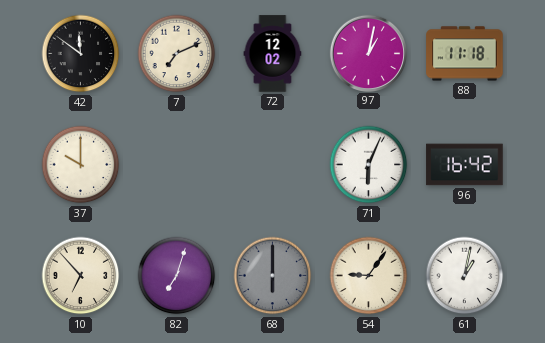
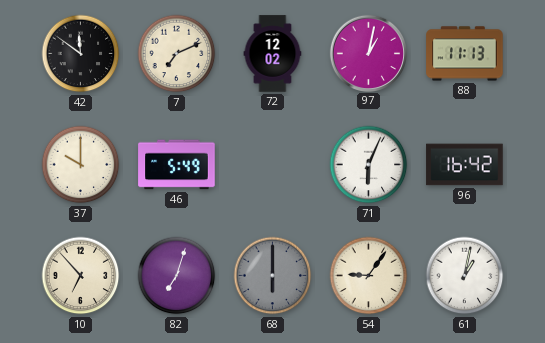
88: 11:18 -> 11:13
46: none -> 5:49
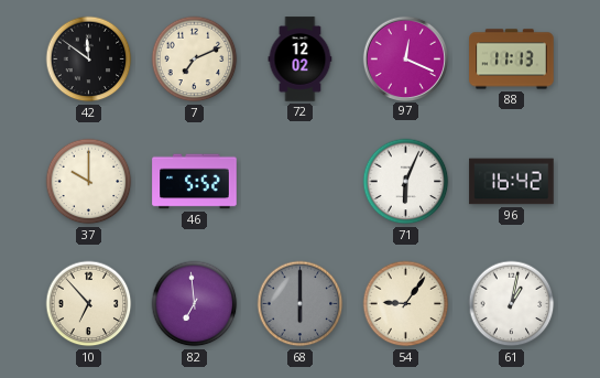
97: 1:02 -> 12:19
46: 5:49 -> 5:52
82: 7:03 -> 6:59
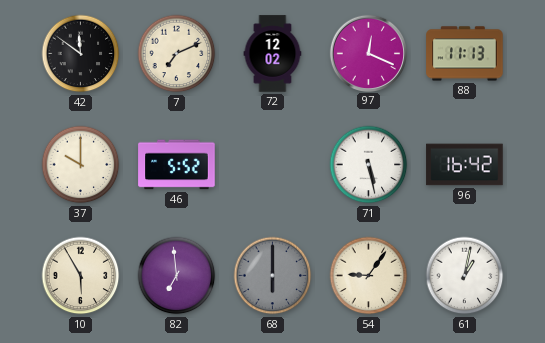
71: 6:04 -> 5:28
10: 6:53 -> 5:55
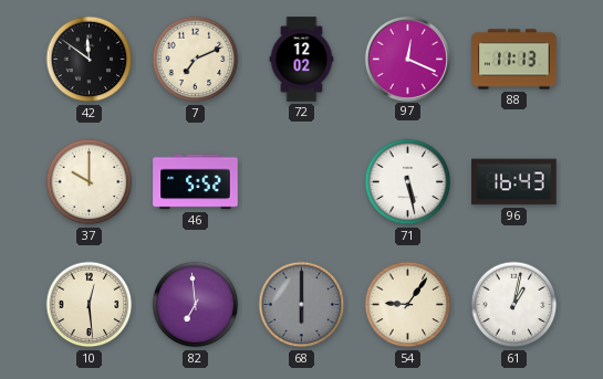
96: 16:42 -> 16:43
10: 5:55 -> 12:29
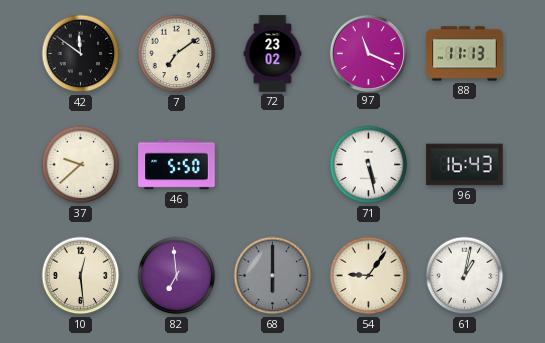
7: 7:11 -> 7:09
72: 12:02 -> 23:02
97: 12:19 -> 11:19
37: 10:00 -> 9:38
46: 5:52 -> 5:50
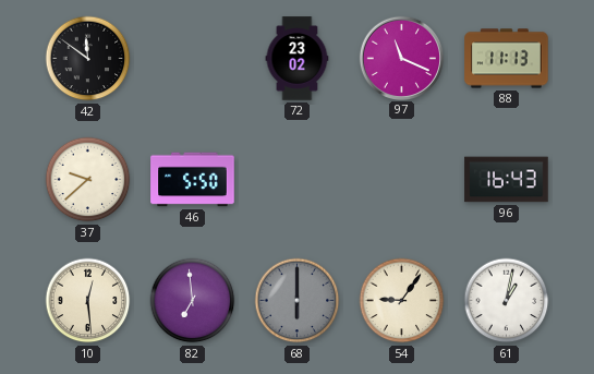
7: 7:09 -> none
71: 5:28 -> none
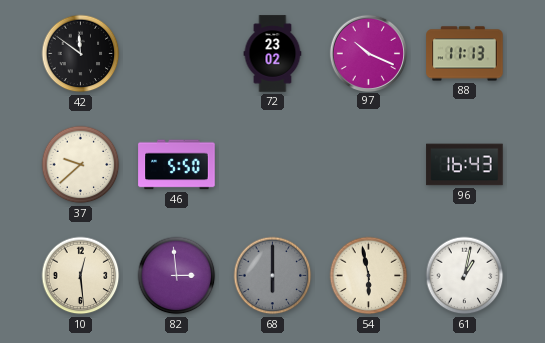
97: 11:19 -> 10:19
82: 6:59 -> 2:59
54: 9:06 -> 5:58
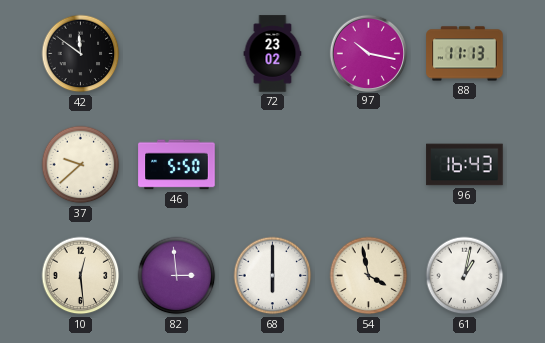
97: 10:19 -> 10:17
68 dial: grey -> white
54: 5:58 -> 3:58
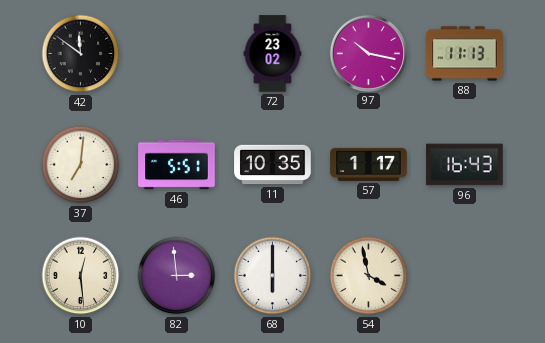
37: 9:38 -> 7:01
46: 5:50 -> 5:51
11: none -> 10:35
57: none -> 1:17
61: 1:02 -> none
